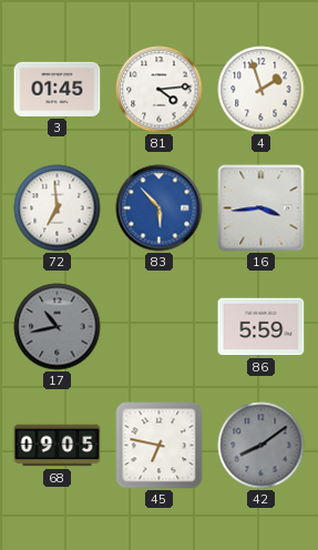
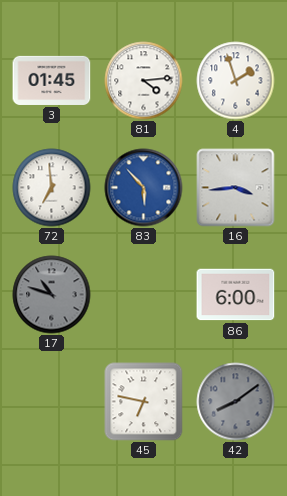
17: 10:43 -> 10:48
86: 5:59 -> 6:00
68: 09:05 -> none
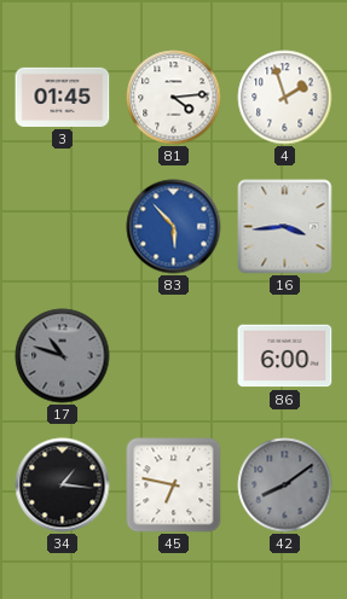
72: 6:59 -> none
34: none -> 1:16
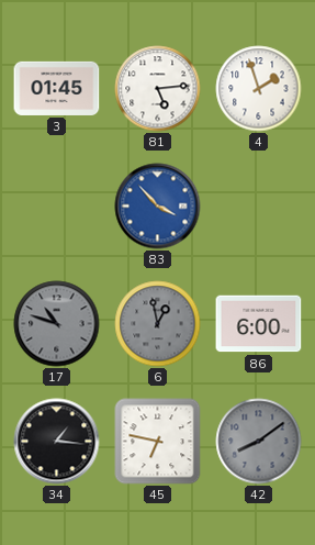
81: 4:14 -> 5:14
83: 5:53 -> 3:53
16: 3:44 -> none
6: none -> 12:58
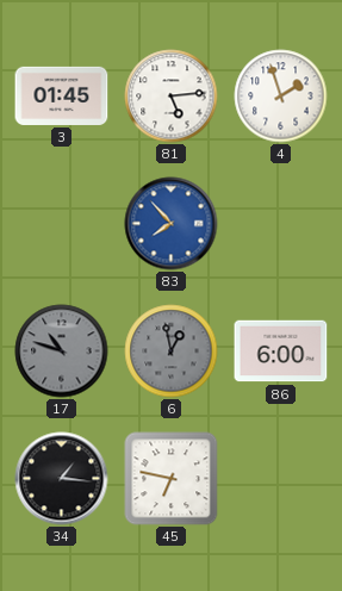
83: 3:53 -> 7:53
42: 8:09 -> none
